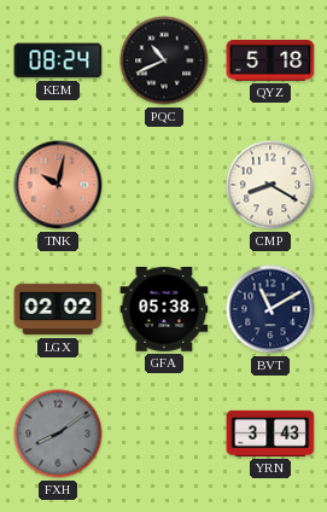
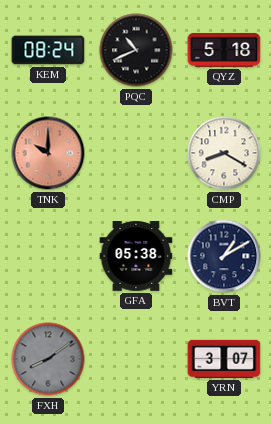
TNK: 10:02 -> 10:00
LGX: 02:02 -> none
BVT: 11:10 -> 1:10
YRN: 3:43 -> 3:07
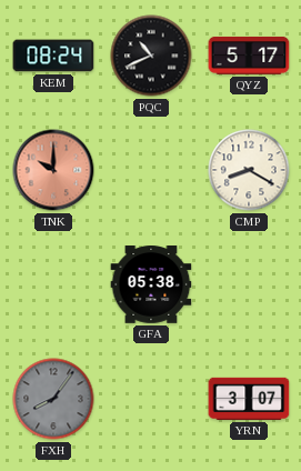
QYZ: 5:18 -> 5:17
BVT: 1:10 -> none
FXH: 8:09 -> 8:06
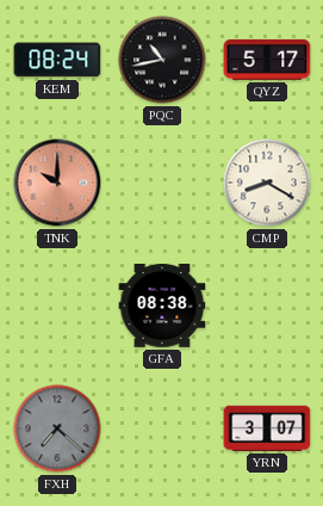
PQC: 10:41 -> 10:43
GFA: 05:38 -> 08:38
FXH: 8:06 -> 7:22
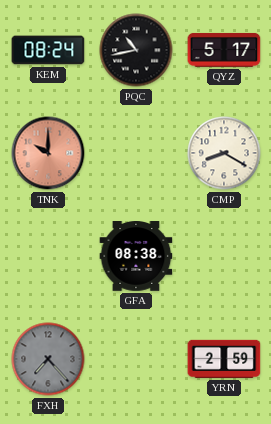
FXH: 7:22 -> 7:23
YRN: 3:07 -> 2:59
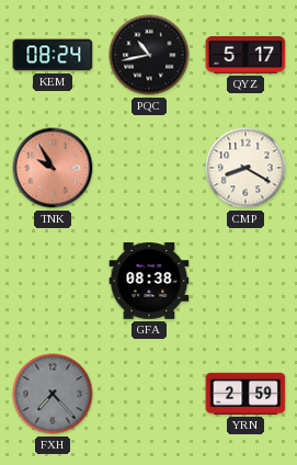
TNK: 10:00 -> 9:55
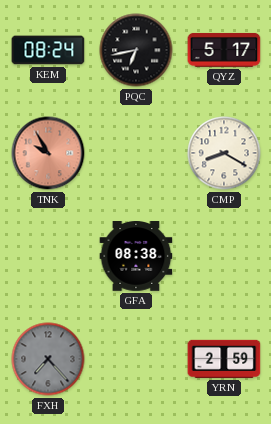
PQC: 10:43 -> 6:43
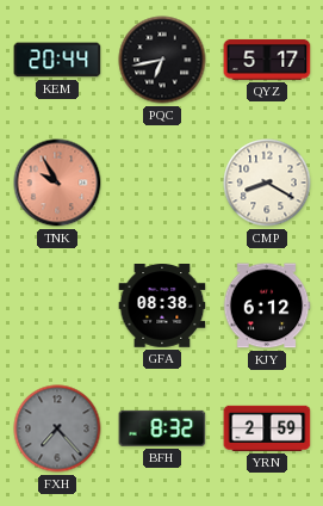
KEM: 08:24 -> 20:44
KJY: none -> 6:12
BFH: none -> 8:32
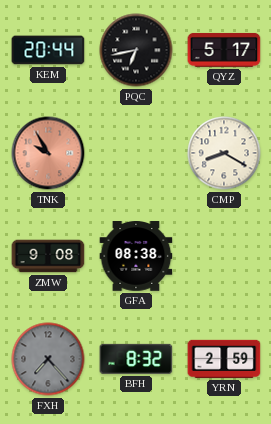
ZMW: none -> 9:08
KJY: 6:12 -> none
